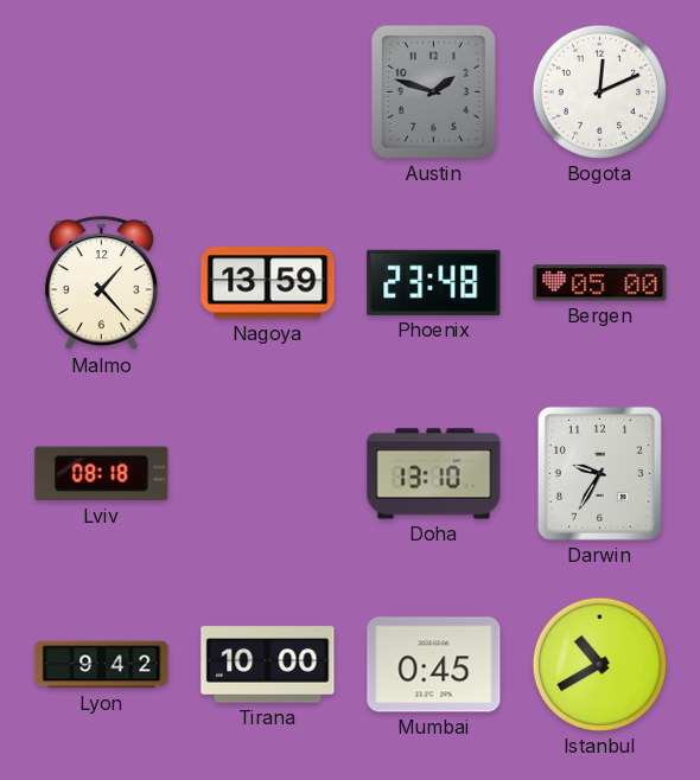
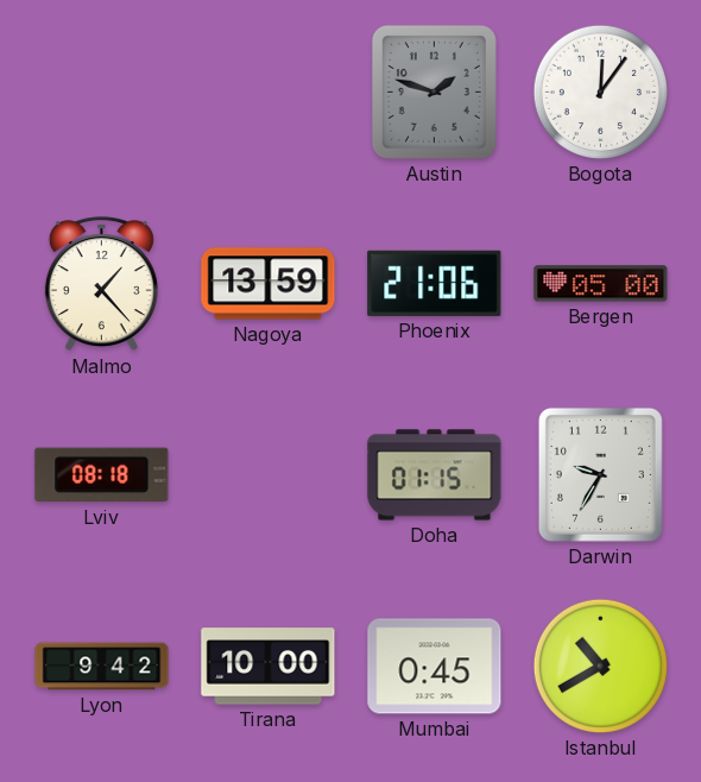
Bogota: 12:11 -> 12:06
Phoenix: 23:48 -> 21:06
Doha: 13:10 -> 01:15
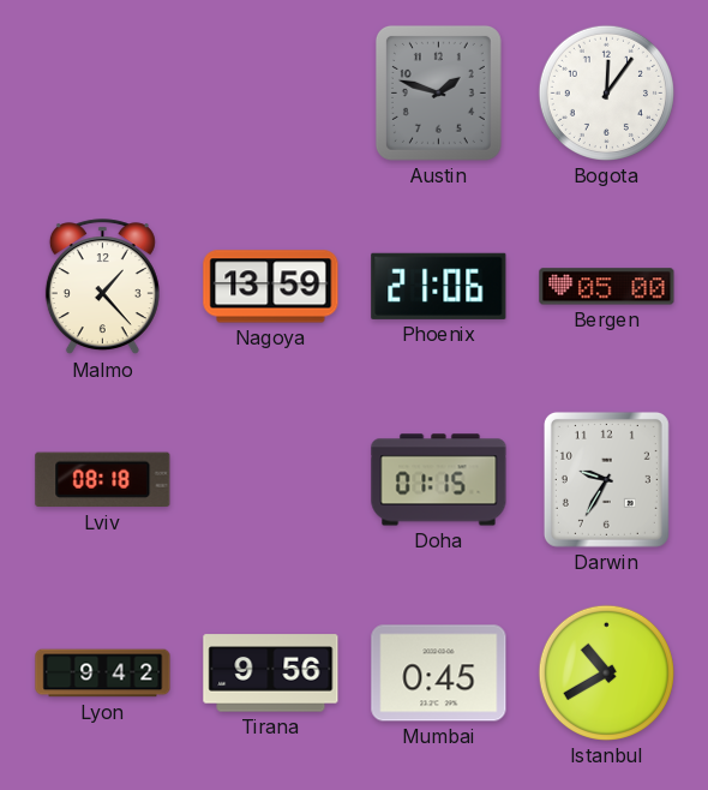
Tirana: 10:00 -> 9:56
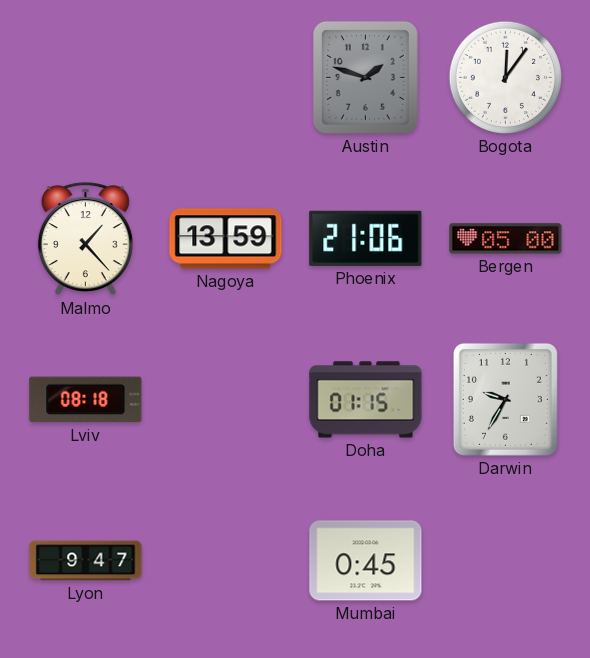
Lyon: 9:42 -> 9:47
Tirana: 9:56 -> none
Istanbul: 10:40 -> none
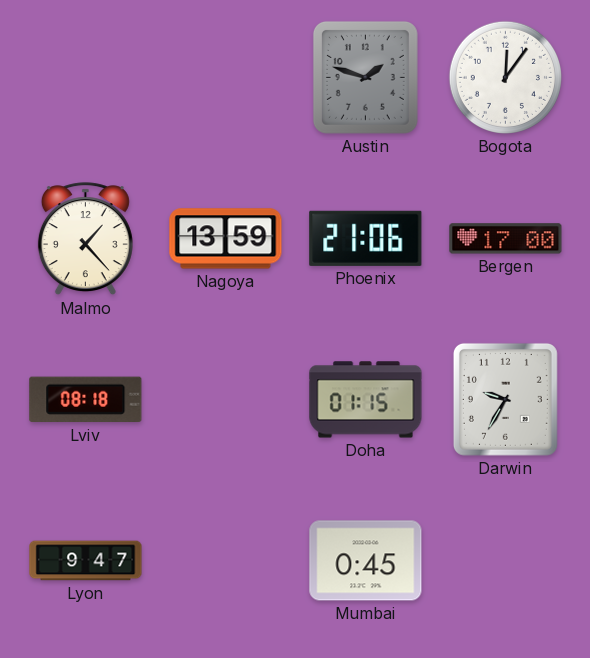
Bergen: 05:00 -> 17:00
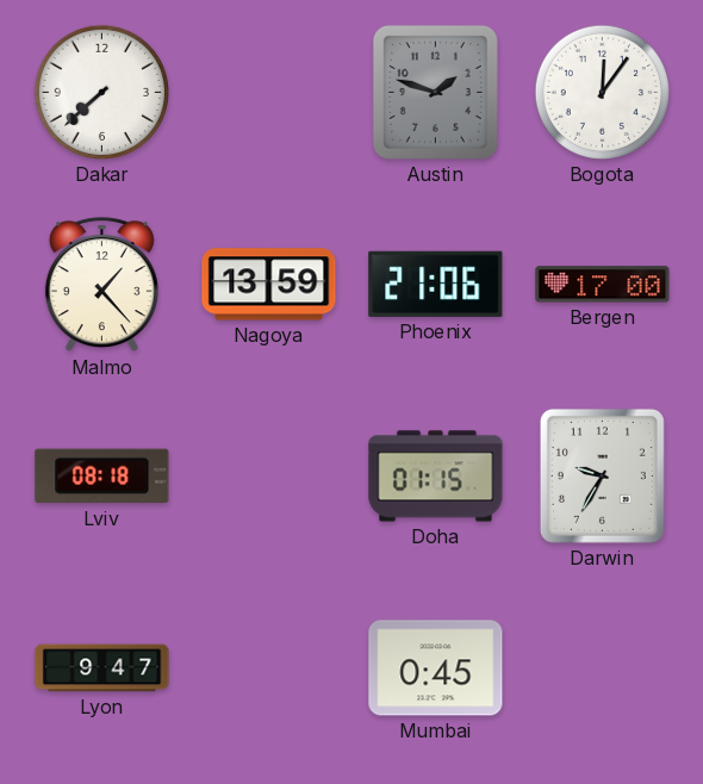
Dakar: none -> 7:38
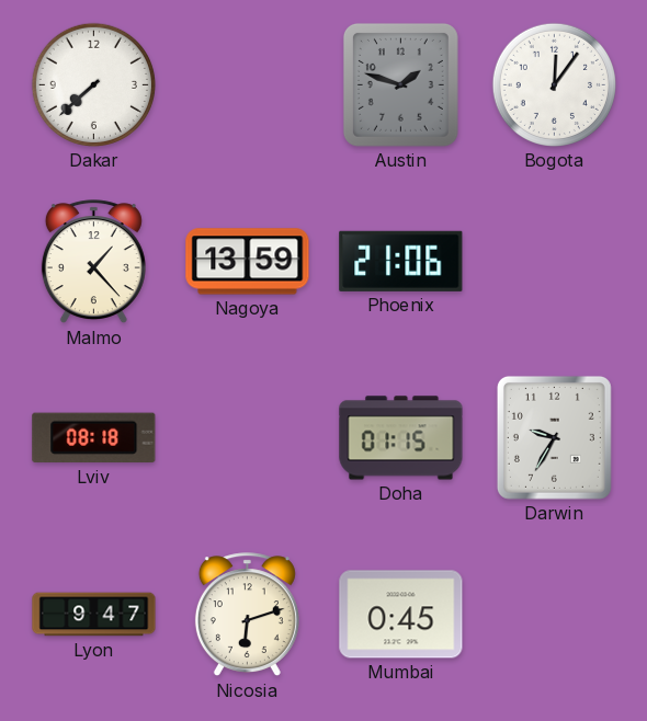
Bergen: 17:00 -> none
Nicosia: none -> 6:12
